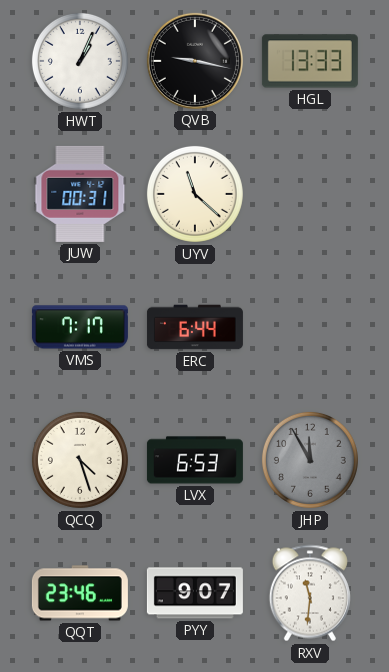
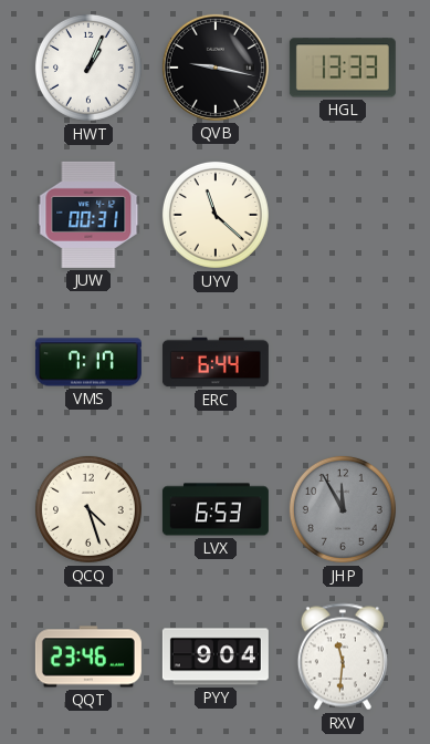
PYY: 9:07 -> 9:04
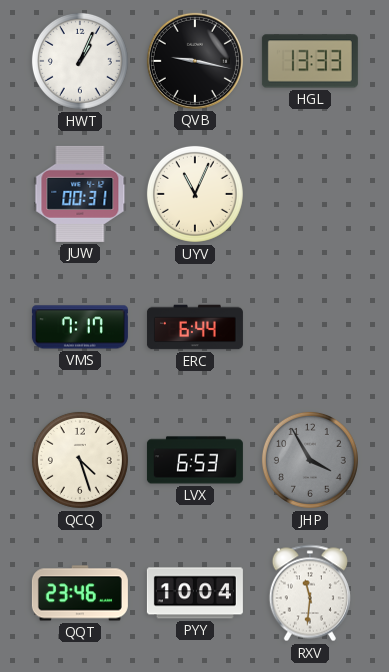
UYV: 11:22 -> 11:04
JHP: 11:55 -> 3:55
PYY: 9:04 -> 10:04
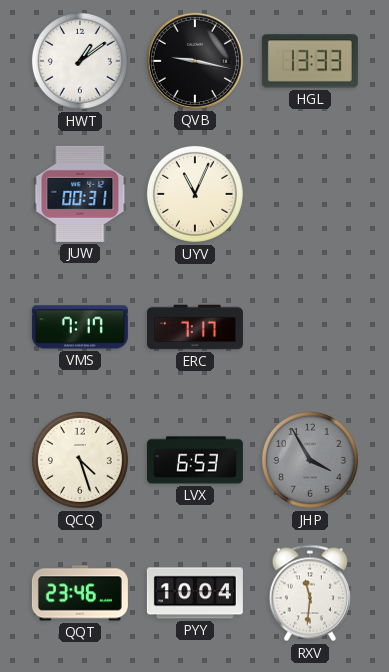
HWT: 1:04 -> 1:09
ERC: 6:44 -> 7:17
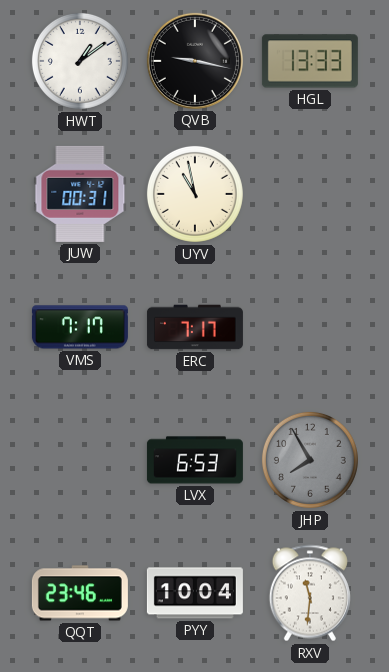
UYV: 11:04 -> 10:58
QCQ: 4:27 -> none
JHP: 3:55 -> 7:55
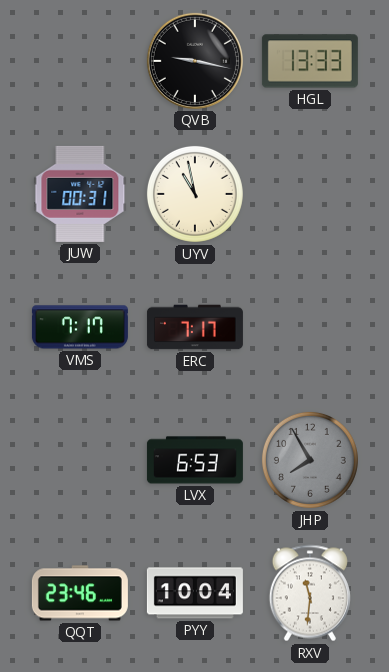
HWT: 1:09 -> none
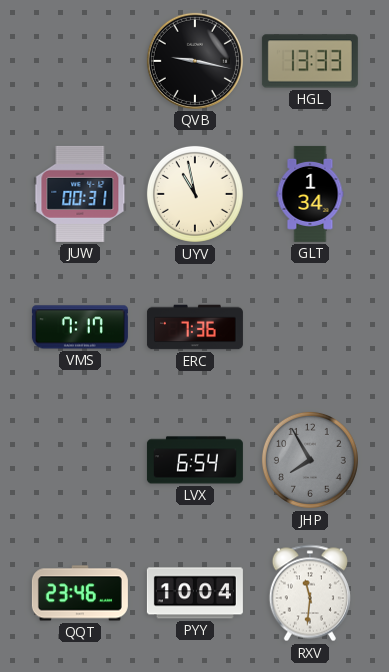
GLT: none -> 1:34
ERC: 7:17 -> 7:36
LVX: 6:53 -> 6:54
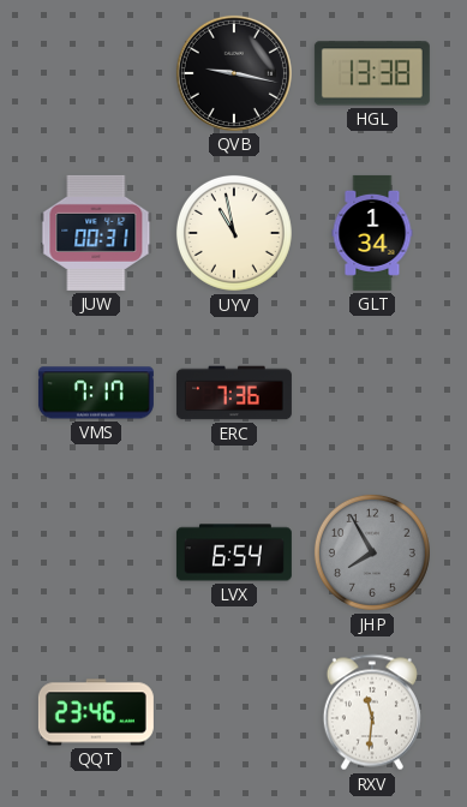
HGL: 13:33 -> 13:38
PYY: 10:04 -> none
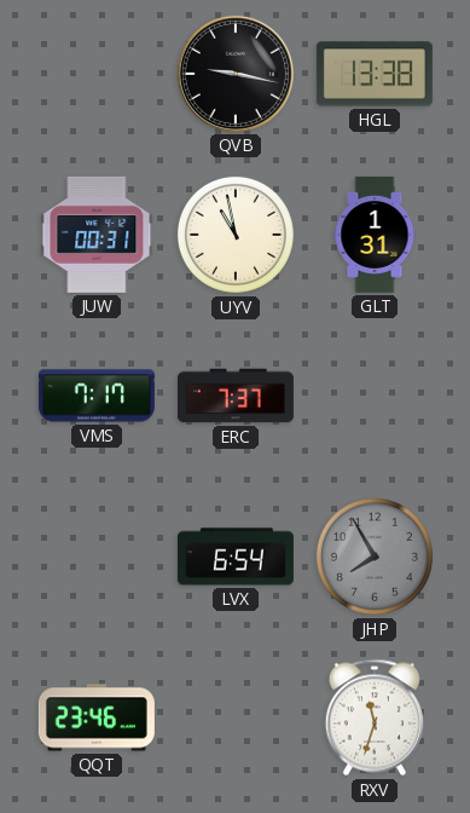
GLT: 1:34 -> 1:31
ERC: 7:36 -> 7:37
RXV: 11:31 -> 11:33
